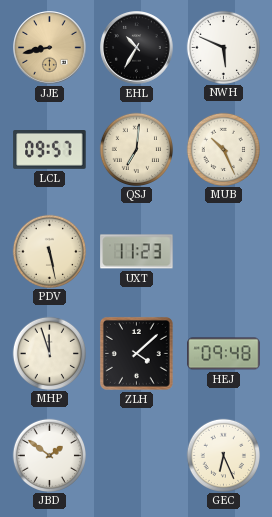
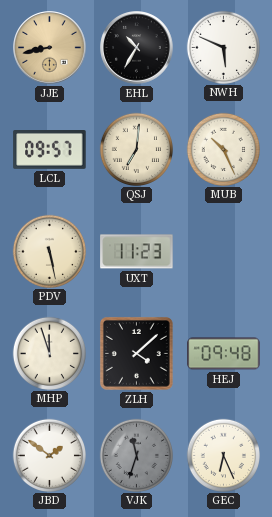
VJK: none -> 11:33
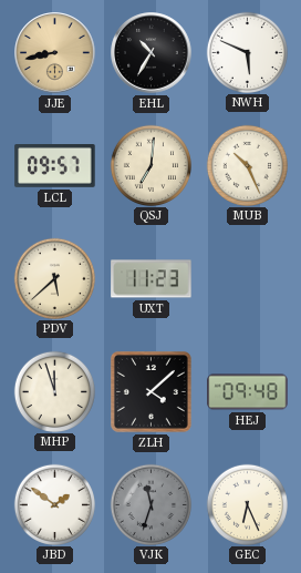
PDV: 5:28 -> 5:38
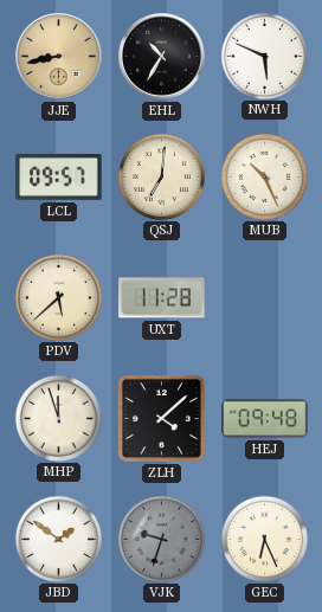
UXT: 11:23 -> 11:28
VJK: 11:33 -> 9:33
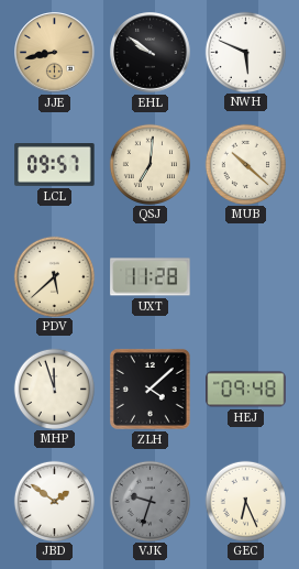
EHL: 10:35 -> 9:51
MUB: 10:26 -> 10:22
